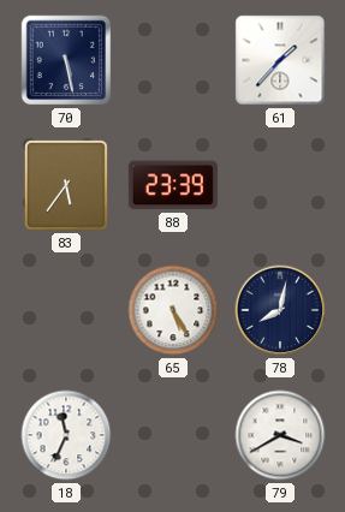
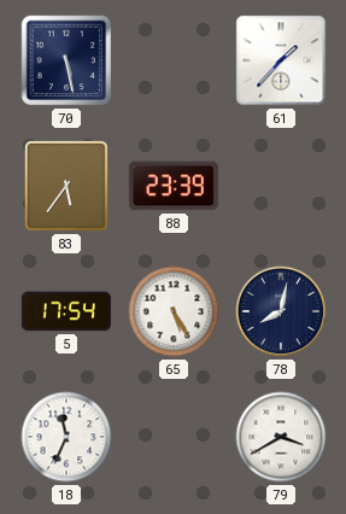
5: none -> 17:54
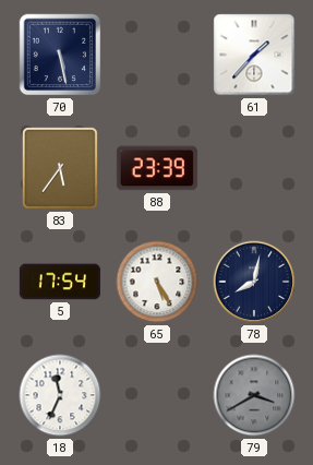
79 dial: white -> grey
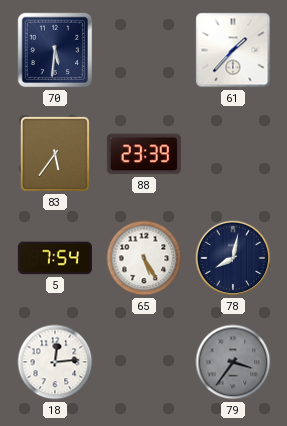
70: 5:28 -> 5:31
5: 17:54 -> 7:54
18: 11:34 -> 12:14
79: 3:40 -> 3:36
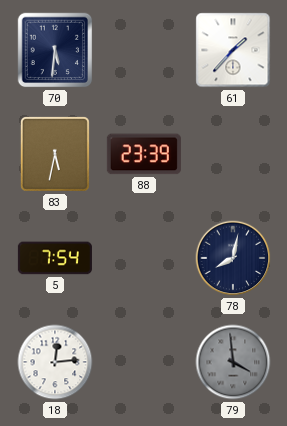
83: 5:36 -> 5:32
65: 5:25 -> none
79: 3:36 -> 3:59
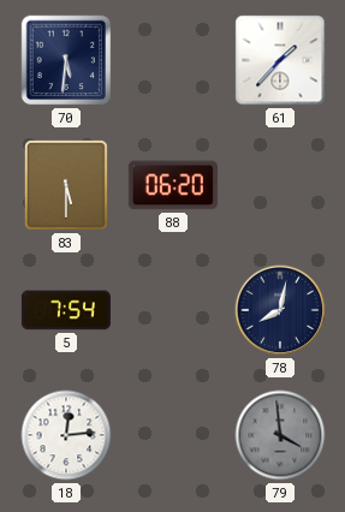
83: 5:32 -> 5:30
88: 23:39 -> 06:20
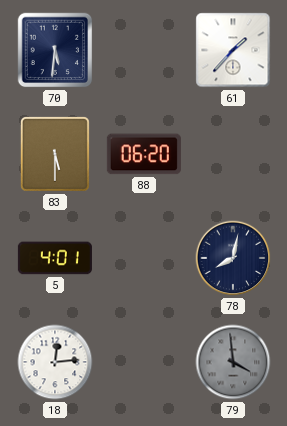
5: 7:54 -> 4:01
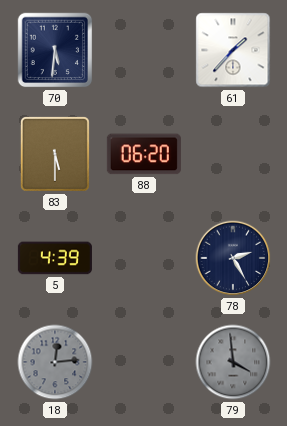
5: 4:01 -> 4:39
78: 8:02 -> 2:25
18 dial: white -> grey
